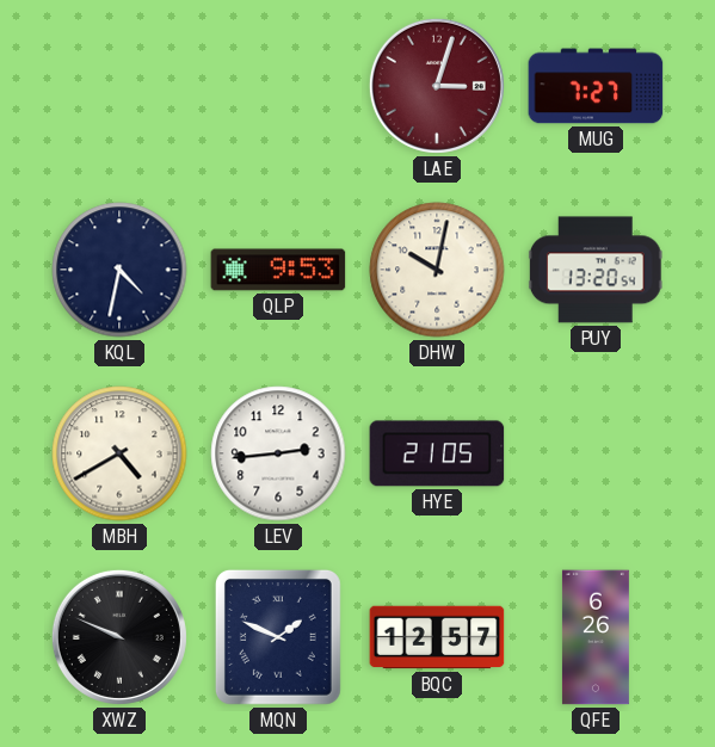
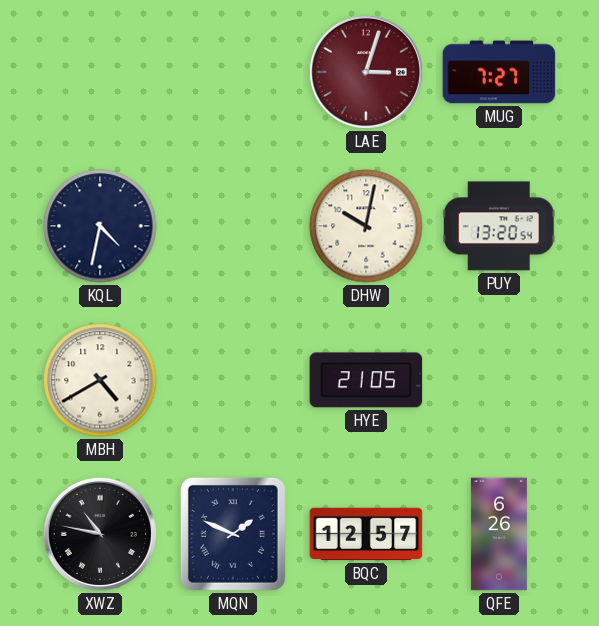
QLP: 9:53 -> none
LEV: 2:44 -> none
XWZ: 9:49 -> 10:47
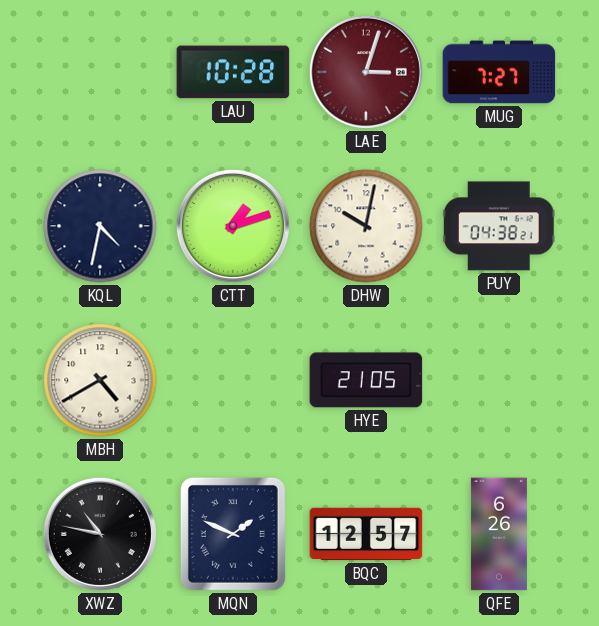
LAU: none -> 10:28
CTT: none -> 1:12
PUY: 13:20 -> 04:38
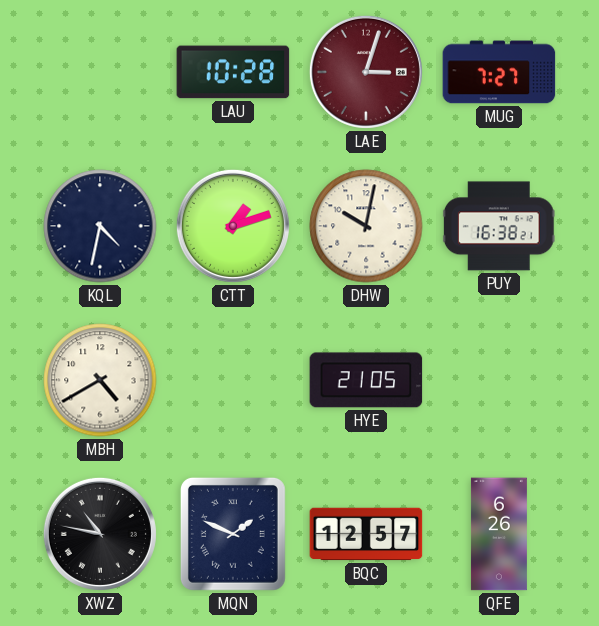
PUY: 04:38 -> 16:38
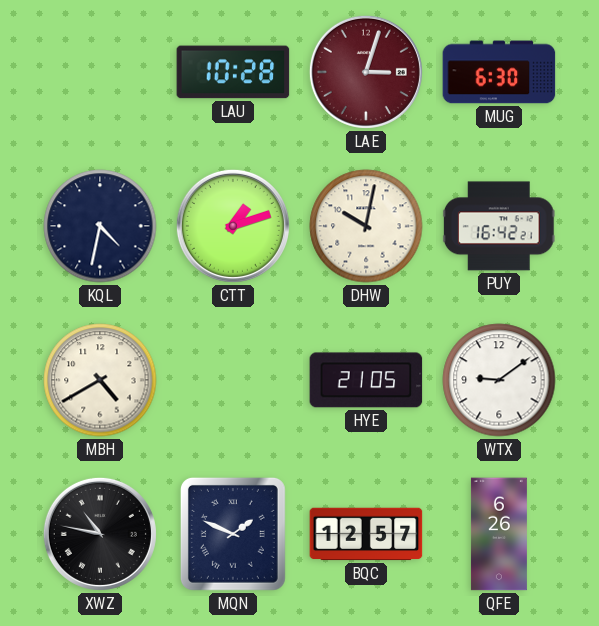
MUG: 7:27 -> 6:30
PUY: 16:38 -> 16:42
WTX: none -> 9:09
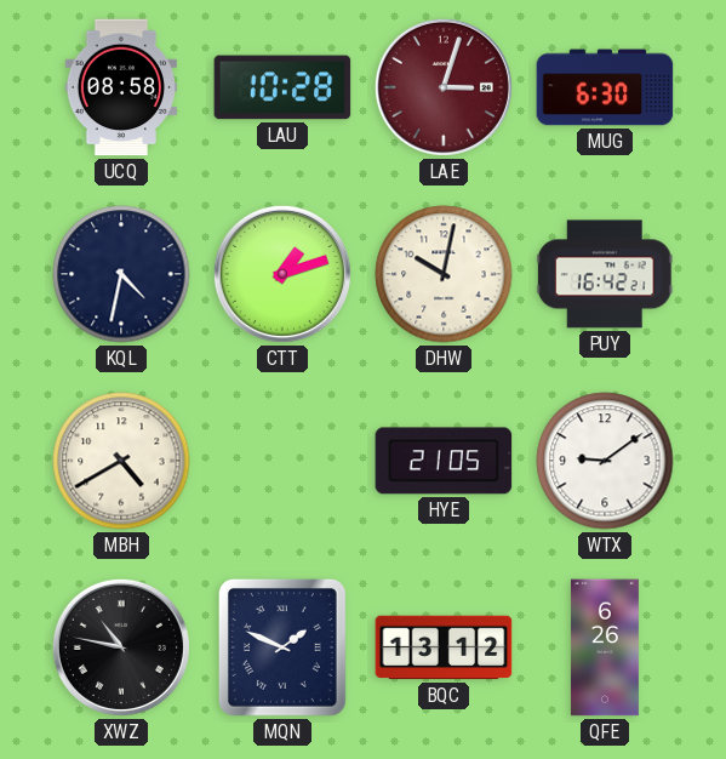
UCQ: none -> 08:58
BQC: 12:57 -> 13:12
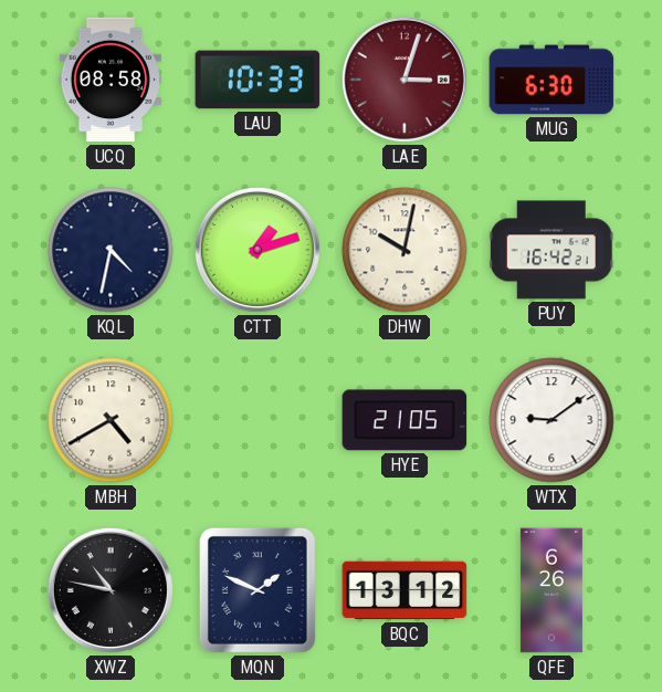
LAU: 10:28 -> 10:33
